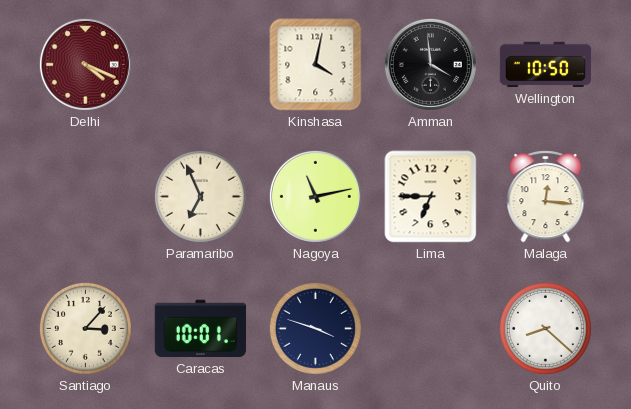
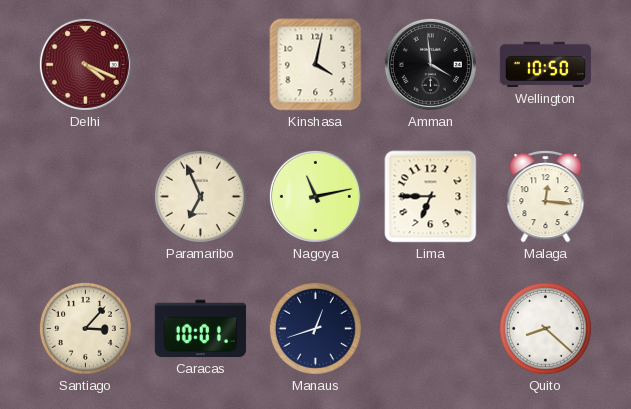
Manaus: 3:48 -> 12:42
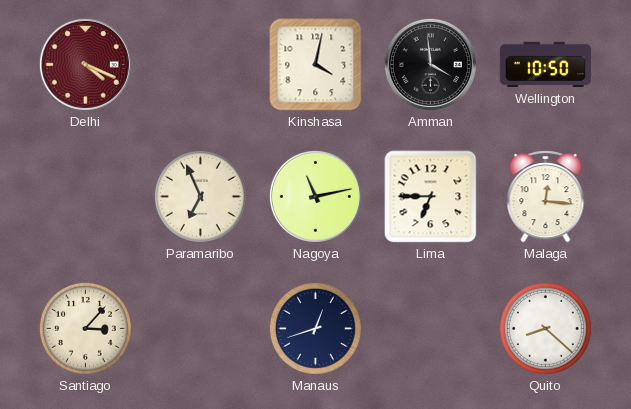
Caracas: 10:01 -> none
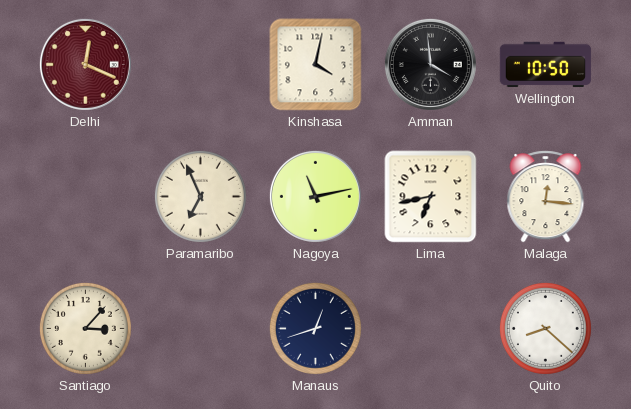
Delhi: 4:19 -> 12:19
Lima: 6:45 -> 6:43
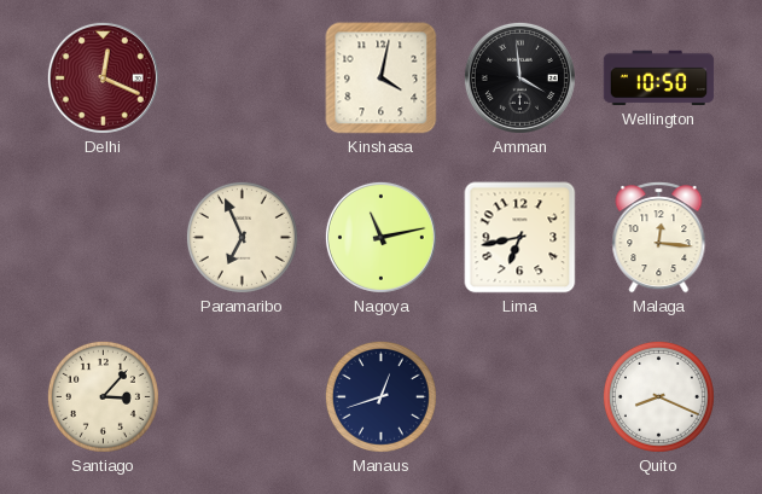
Quito: 8:22 -> 8:19
